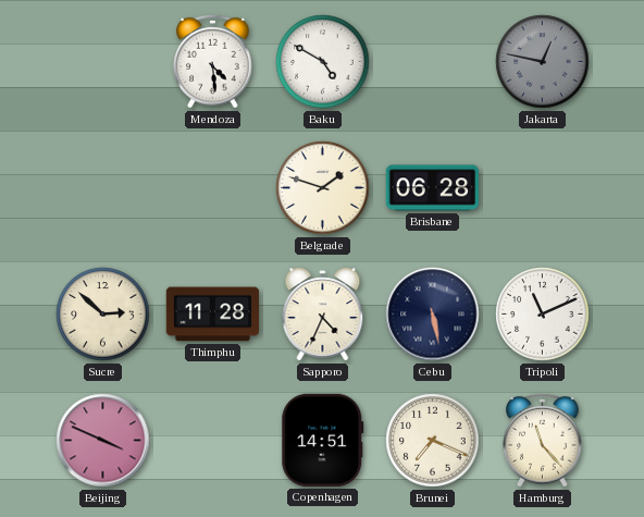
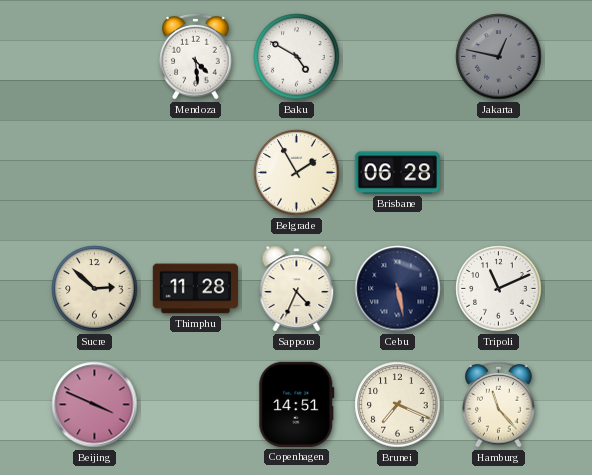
Belgrade: 1:48 -> 1:55
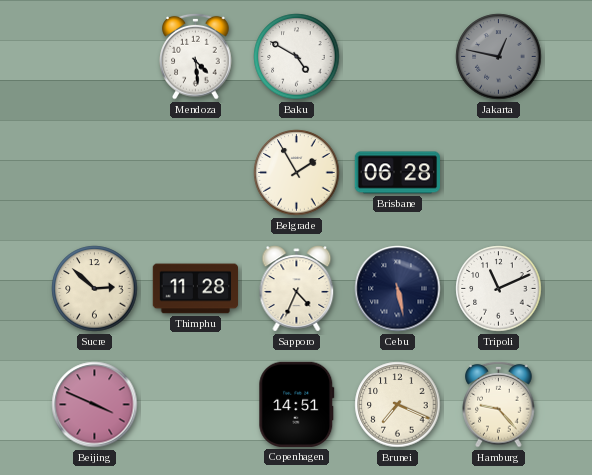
Hamburg: 11:23 -> 9:23
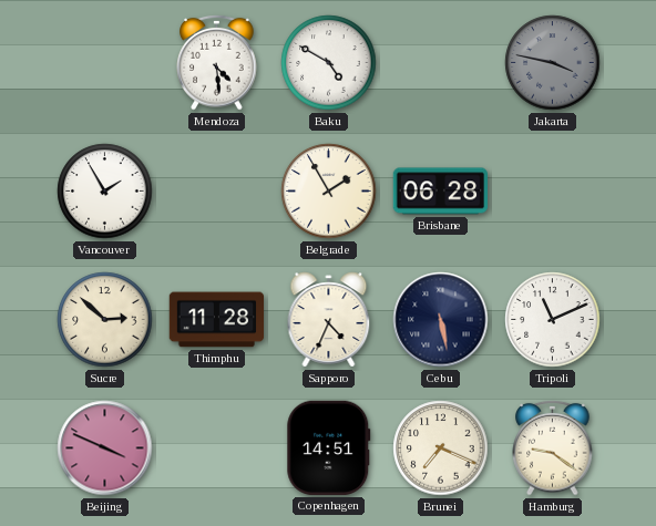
Jakarta: 12:47 -> 3:47
Vancouver: none -> 1:55
Hamburg: 9:23 -> 9:21
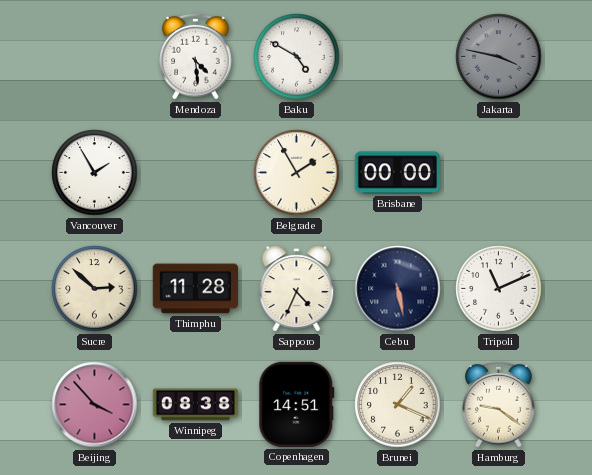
Brisbane: 06:28 -> 00:00
Beijing: 3:49 -> 3:53
Winnipeg: none -> 08:38
Brunei: 7:19 -> 1:19
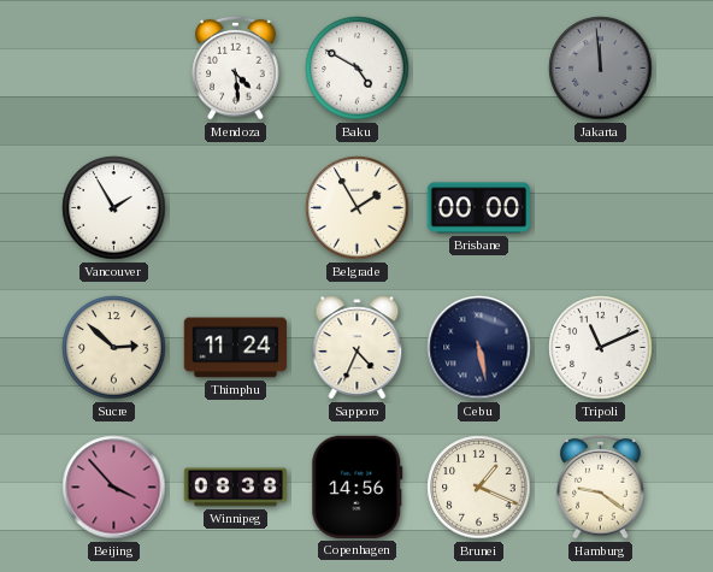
Jakarta: 3:47 -> 11:59
Thimphu: 11:28 -> 11:24
Copenhagen: 14:51 -> 14:56
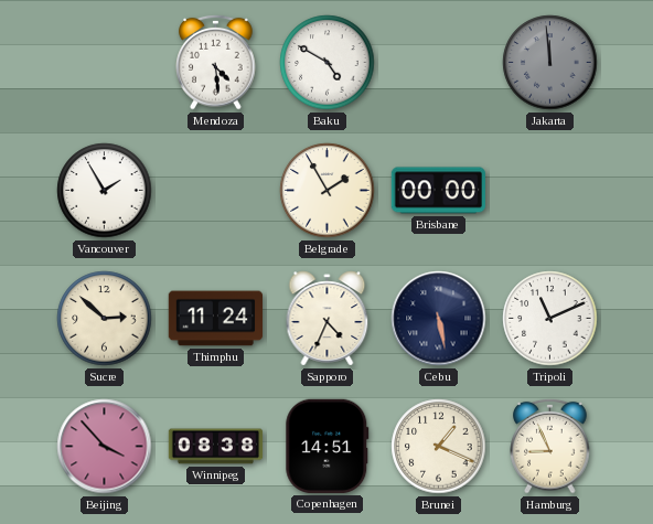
Copenhagen: 14:56 -> 14:51
Hamburg: 9:21 -> 8:56
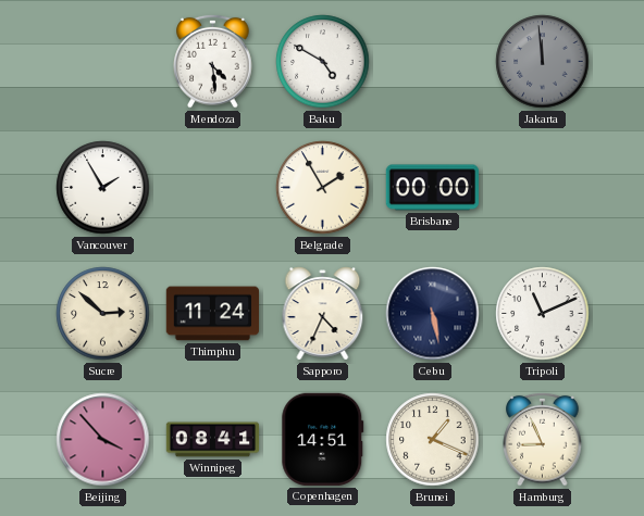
Winnipeg: 08:38 -> 08:41
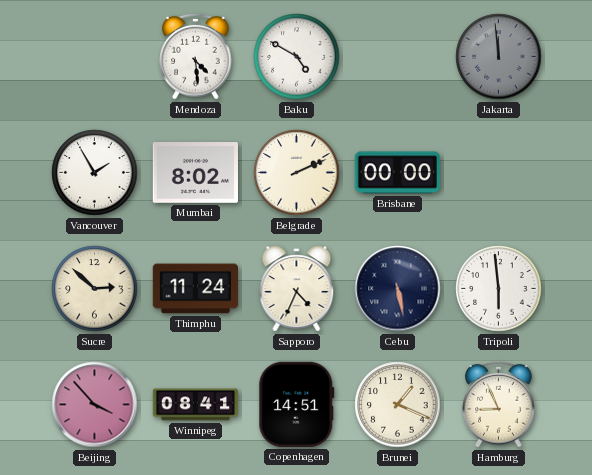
Mumbai: none -> 8:02
Belgrade: 1:55 -> 2:11
Tripoli: 11:11 -> 5:59
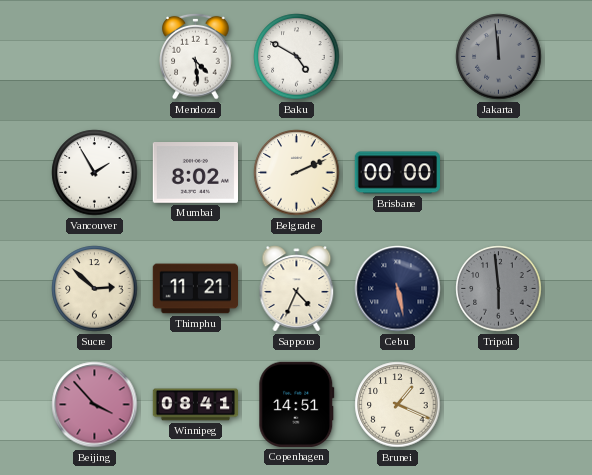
Thimphu: 11:24 -> 11:21
Tripoli dial: white -> grey
Hamburg: 8:56 -> none
